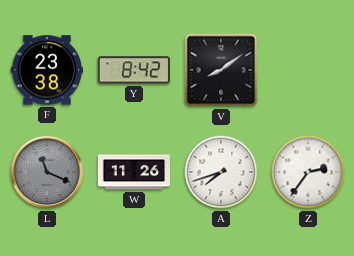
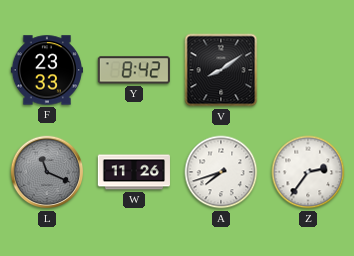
F: 23:38 -> 23:33
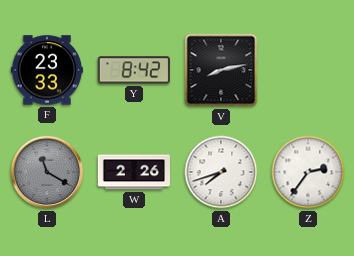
V: 8:09 -> 8:13
L: 11:19 -> 11:20
W: 11:26 -> 2:26
